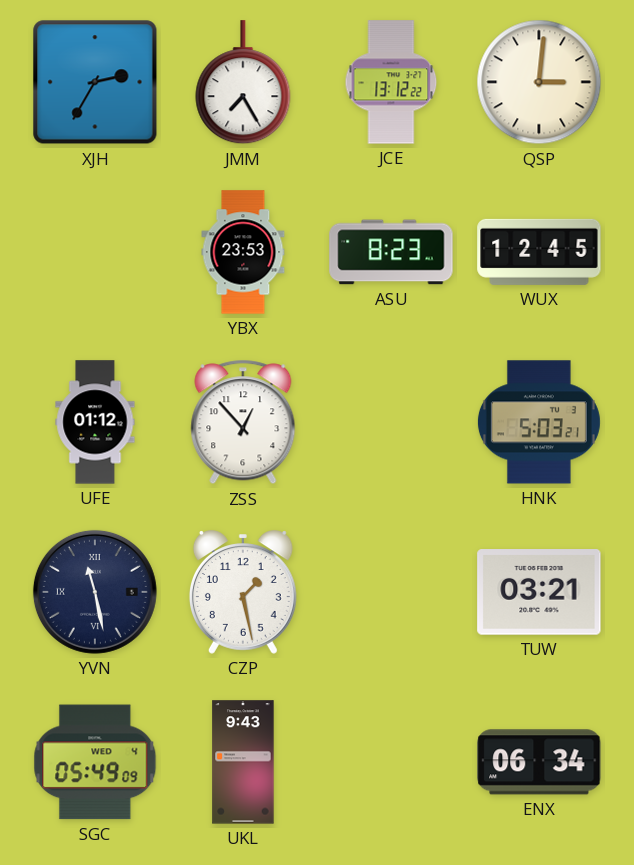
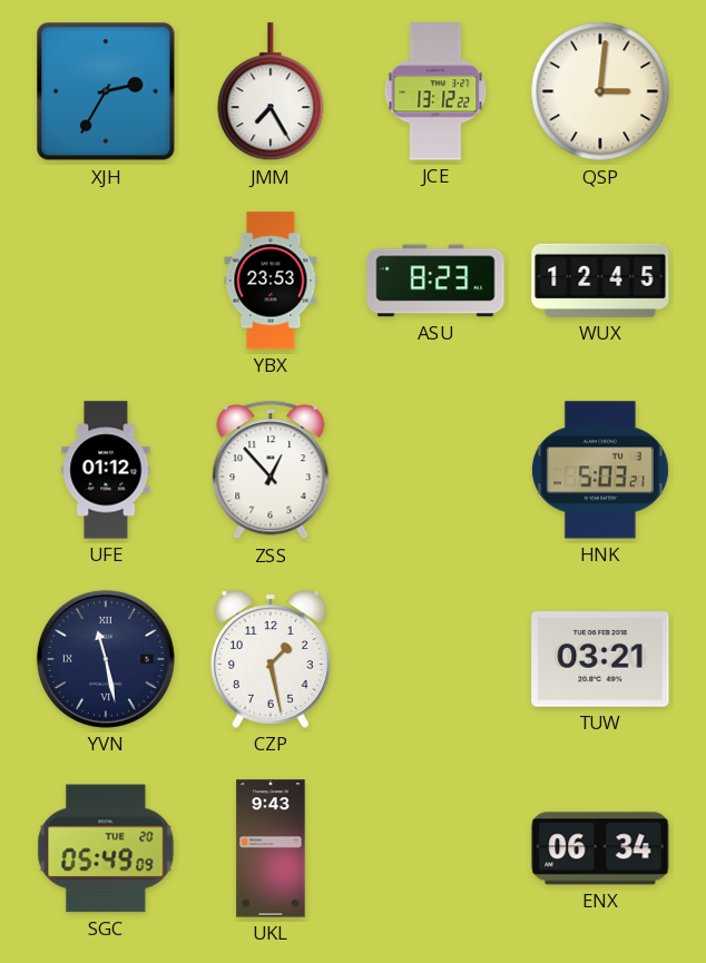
SGC date: WED 4 -> TUE 20
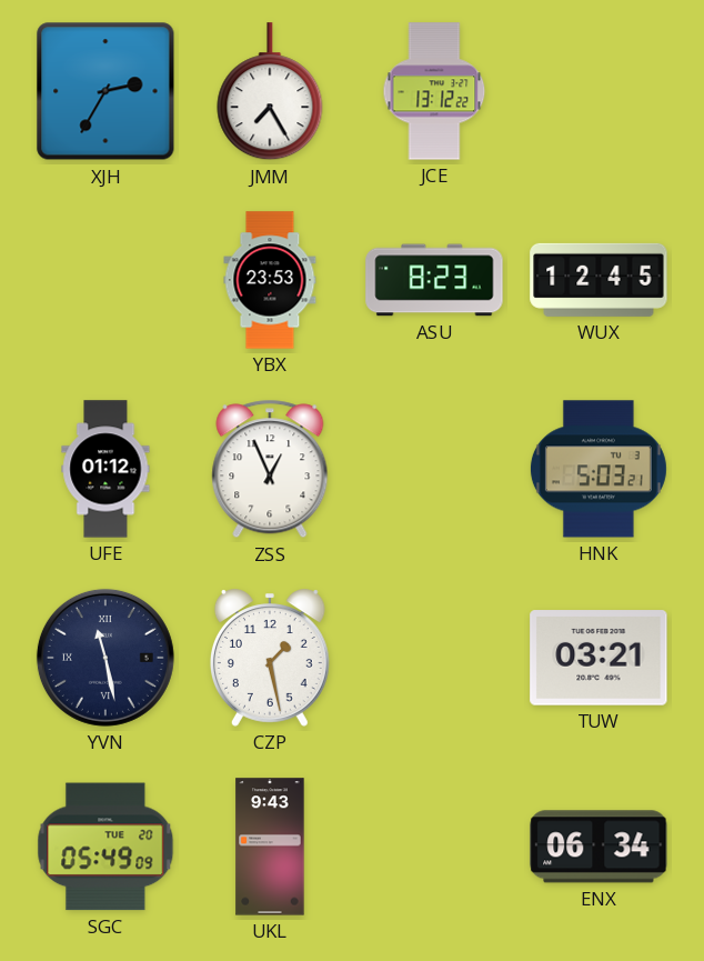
QSP: 3:01 -> none
ZSS: 12:53 -> 12:56
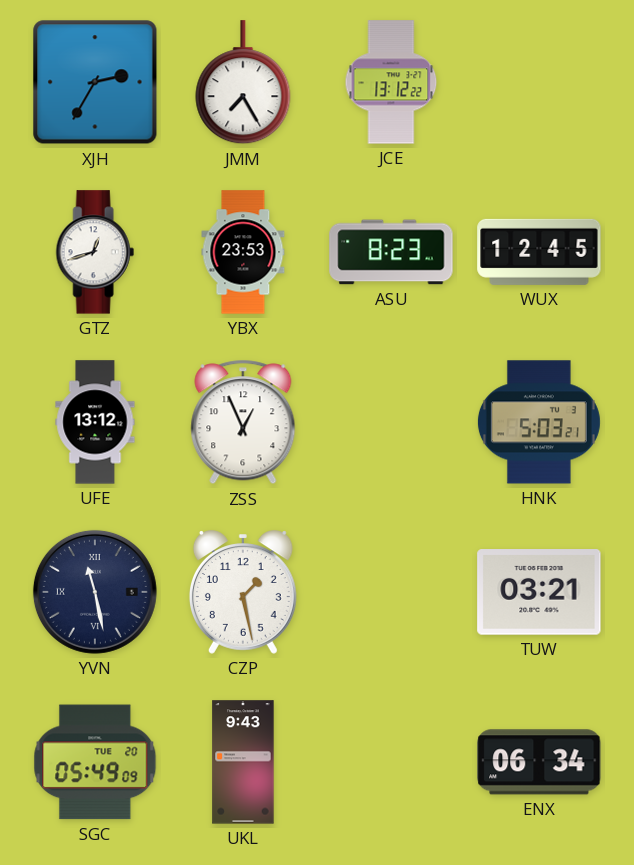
GTZ: none -> 12:42
UFE: 01:12 -> 13:12
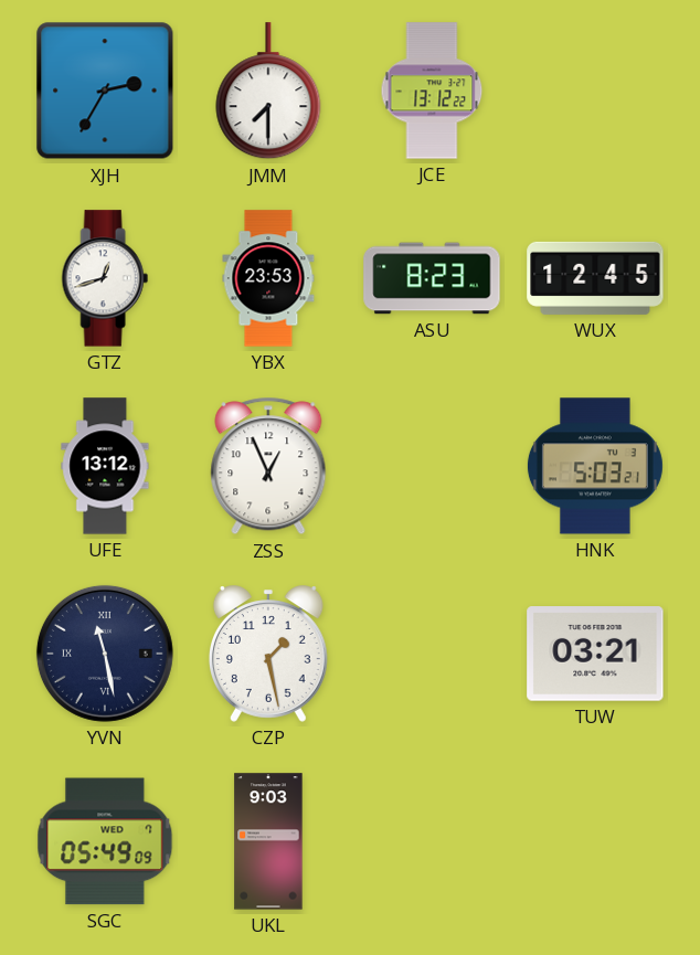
JMM: 7:25 -> 7:30
SGC date: TUE 20 -> WED 7
UKL: 9:43 -> 9:03
ENX: 06:34 -> none
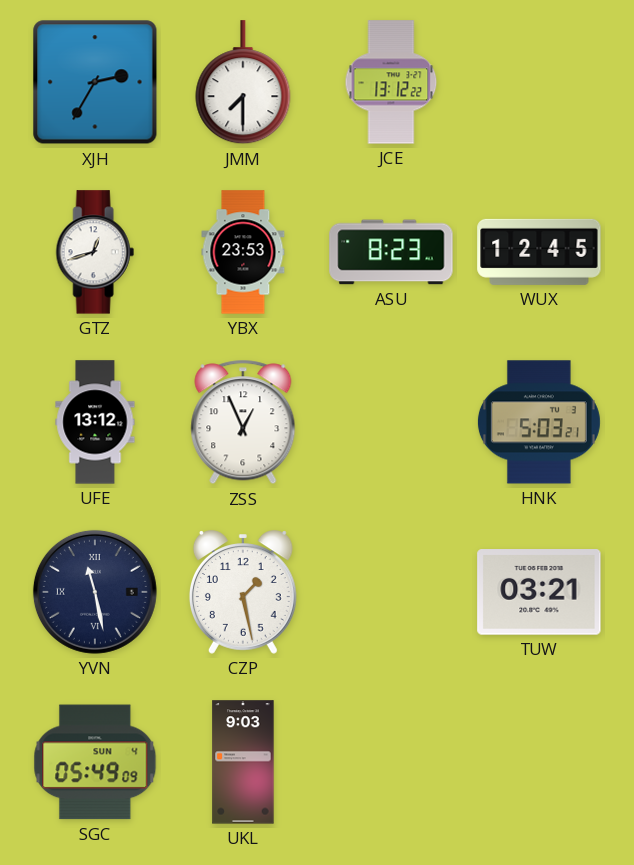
SGC date: WED 7 -> SUN 4
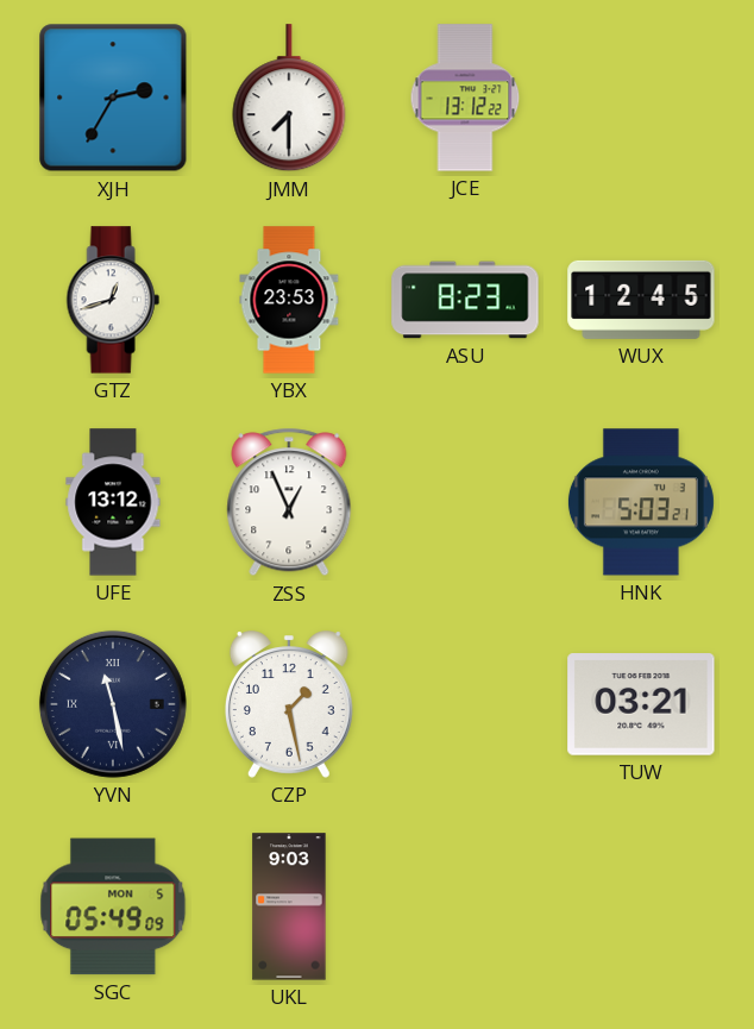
SGC date: SUN 4 -> MON 5
